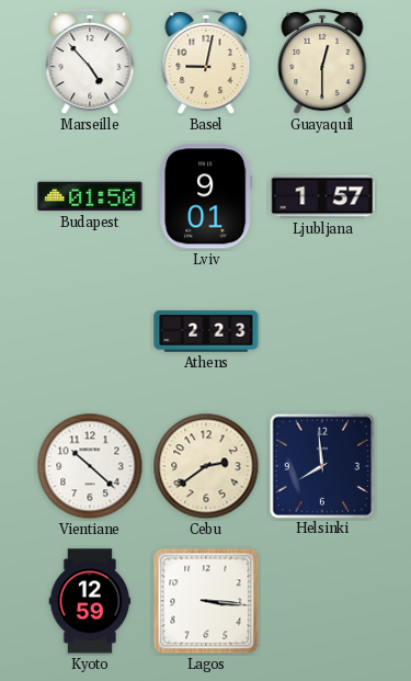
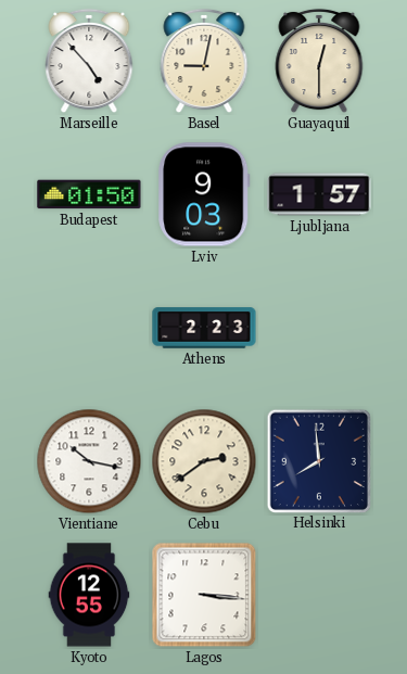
Lviv: 9:01 -> 9:03
Vientiane: 10:22 -> 10:17
Kyoto: 12:59 -> 12:55
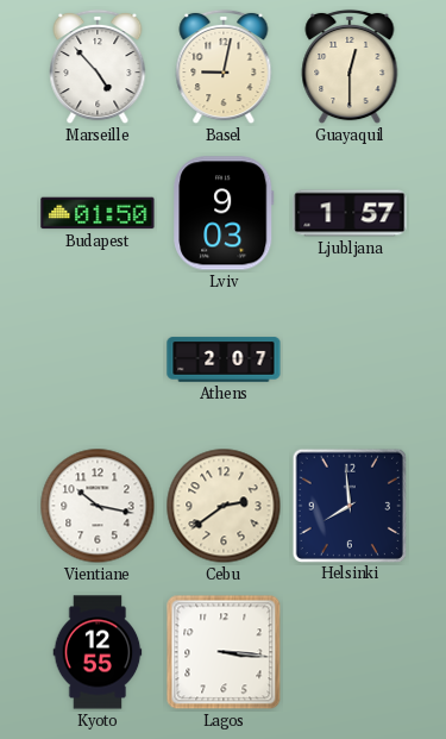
Athens: 2:23 -> 2:07
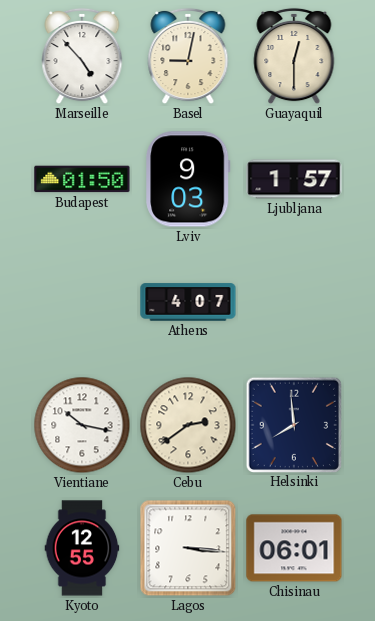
Athens: 2:07 -> 4:07
Chisinau: none -> 06:01
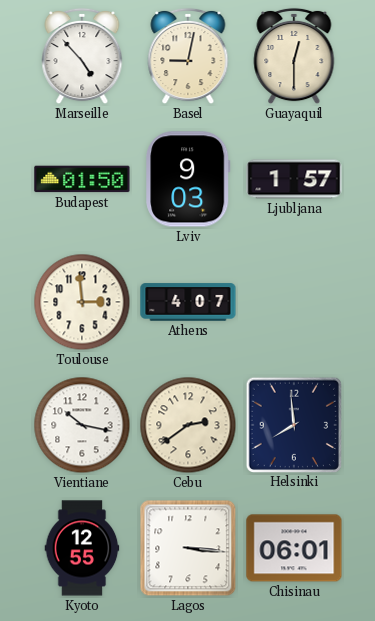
Toulouse: none -> 2:59
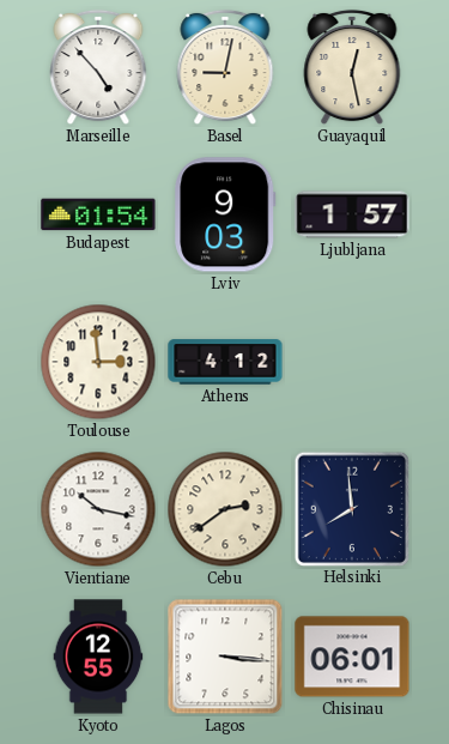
Guayaquil: 12:30 -> 12:28
Budapest: 01:50 -> 01:54
Athens: 4:07 -> 4:12
